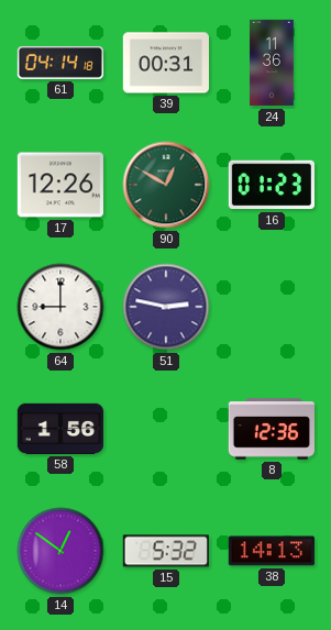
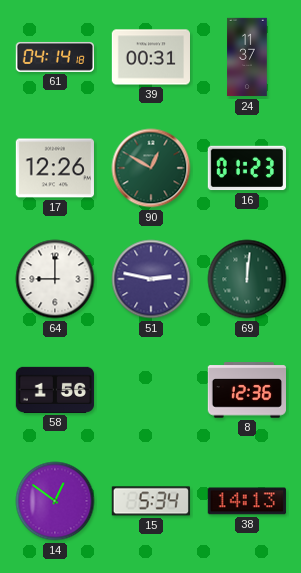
24: 11:36 -> 11:37
69: none -> 12:01
15: 5:32 -> 5:34
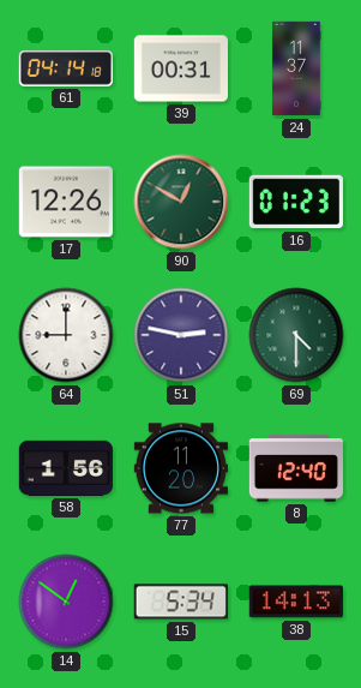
69: 12:01 -> 4:30
77: none -> 11:20
8: 12:36 -> 12:40
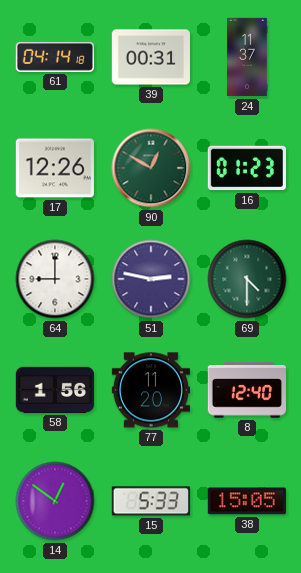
15: 5:34 -> 5:33
38: 14:13 -> 15:05
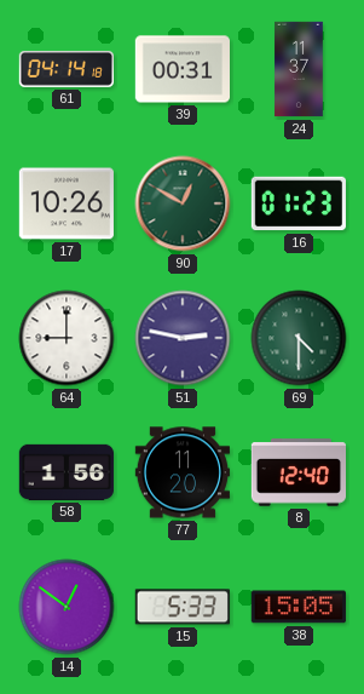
17: 12:26 -> 10:26
